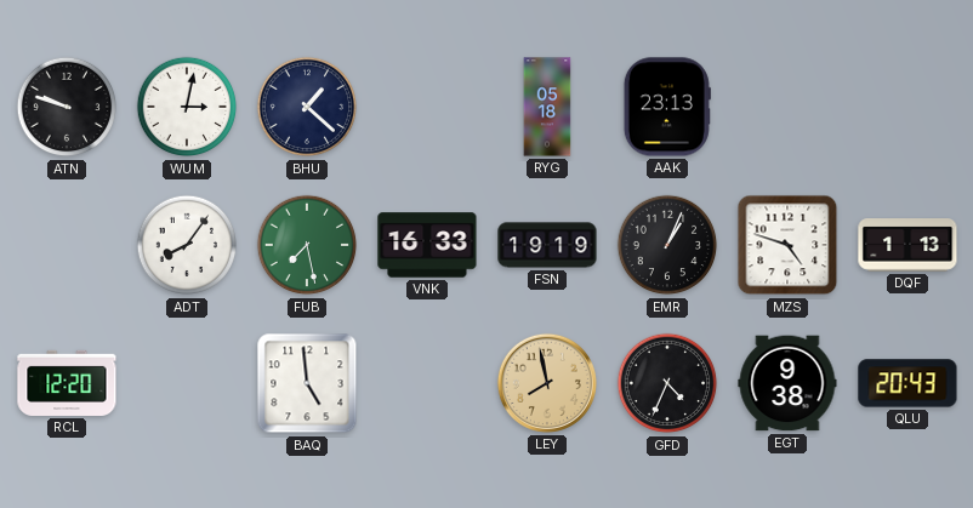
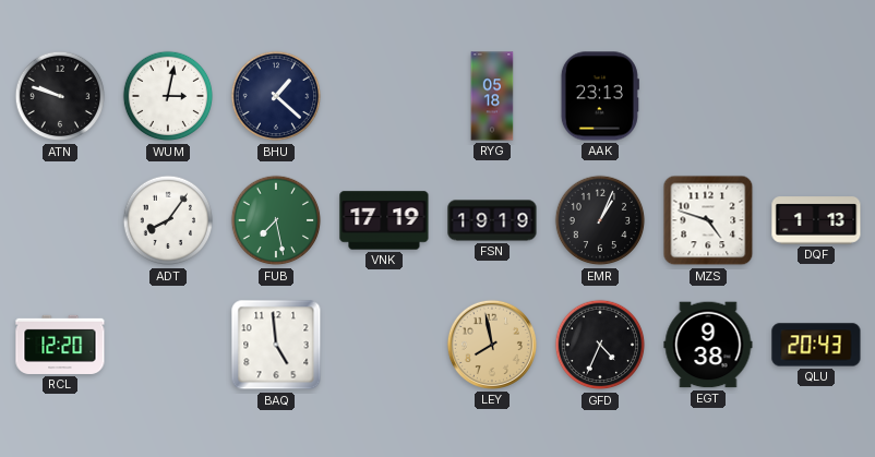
VNK: 16:33 -> 17:19
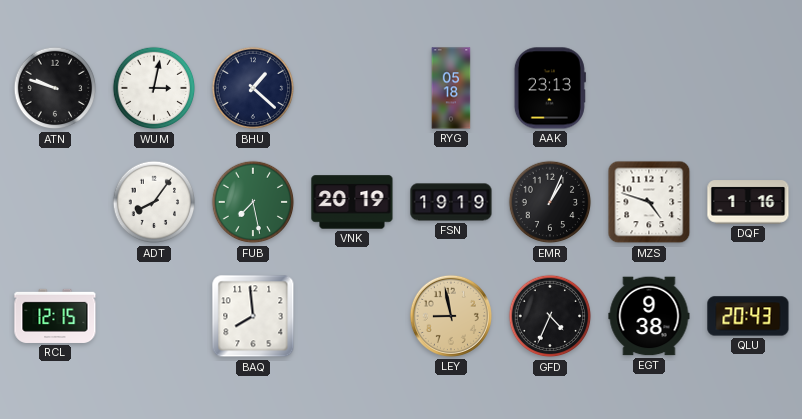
VNK: 17:19 -> 20:19
DQF: 1:13 -> 1:16
RCL: 12:20 -> 12:15
BAQ: 4:59 -> 7:59
LEY: 7:58 -> 8:58
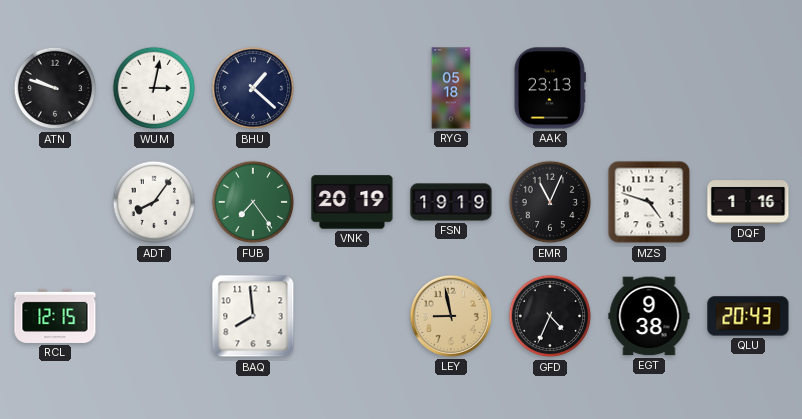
FUB: 7:28 -> 7:24
EMR: 1:04 -> 11:04
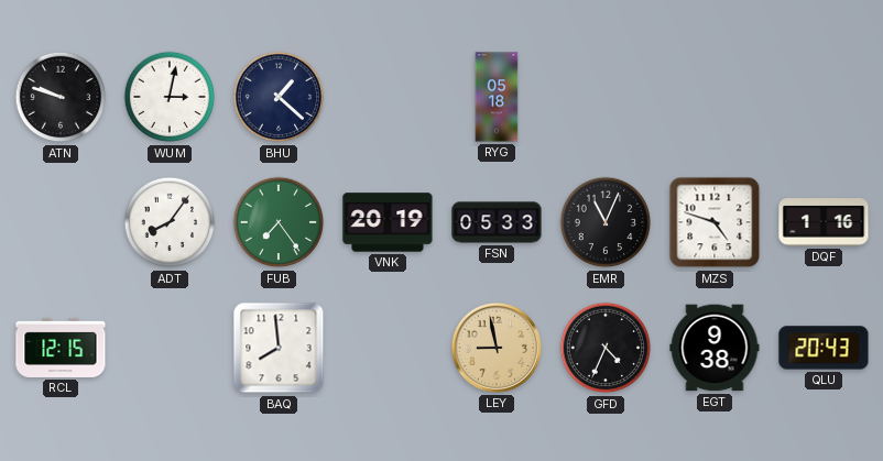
AAK: 23:13 -> none
FSN: 19:19 -> 05:33
